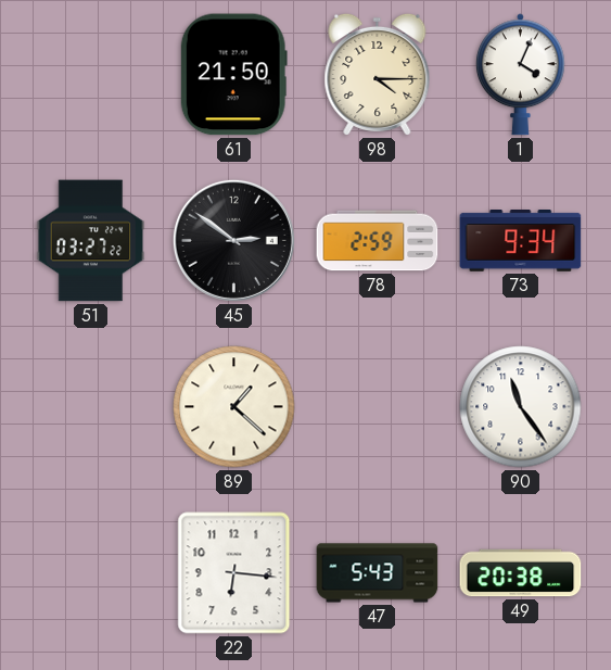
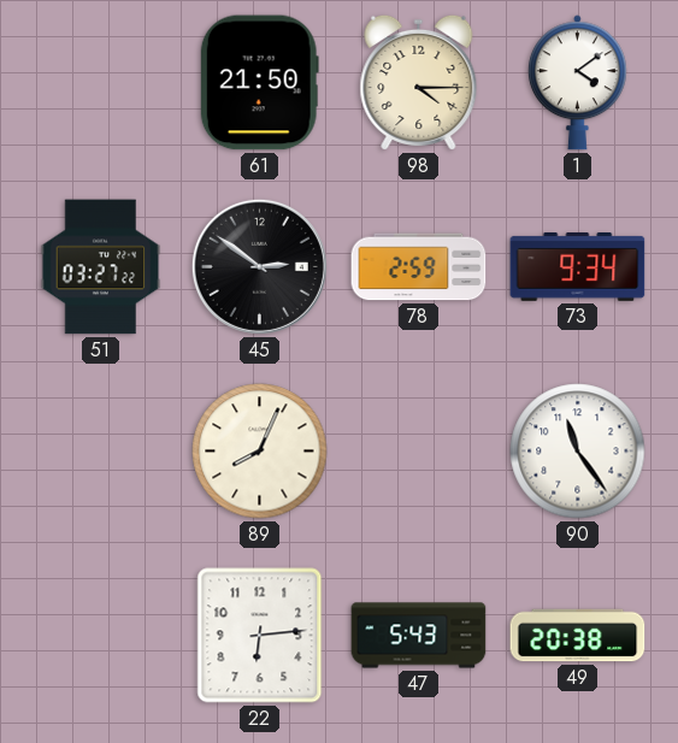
1: 4:04 -> 4:09
89: 1:22 -> 8:04
22: 6:16 -> 6:14
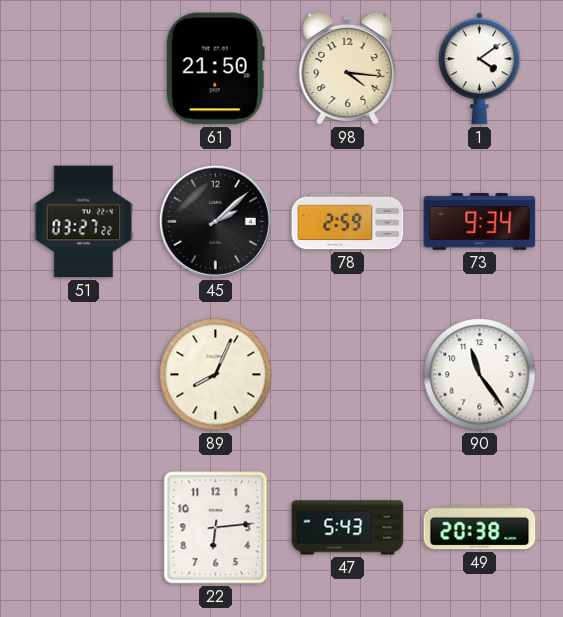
98: 4:15 -> 4:16
45: 2:51 -> 2:08
